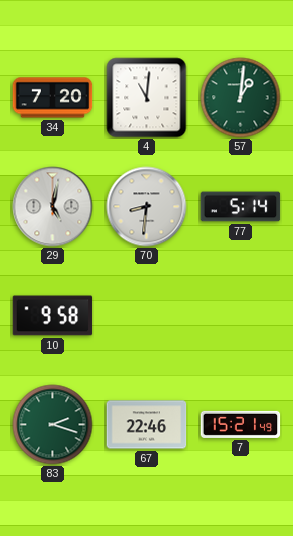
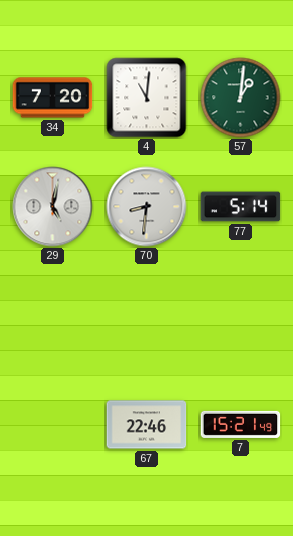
10: 9:58 -> none
83: 2:18 -> none
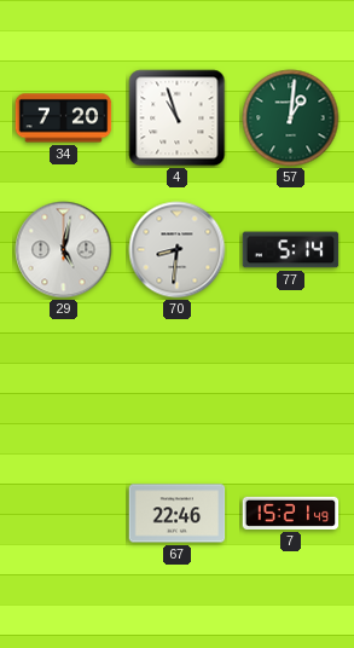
4: 11:01 -> 10:57
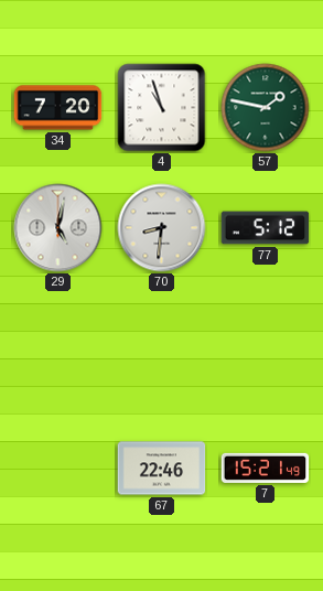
57: 1:01 -> 1:47
77: 5:14 -> 5:12
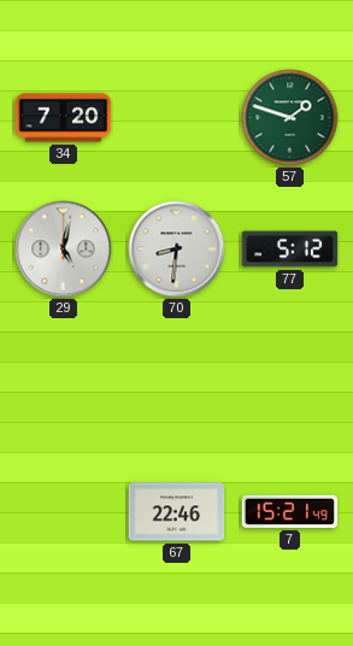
4: 10:57 -> none
57: 1:47 -> 1:48
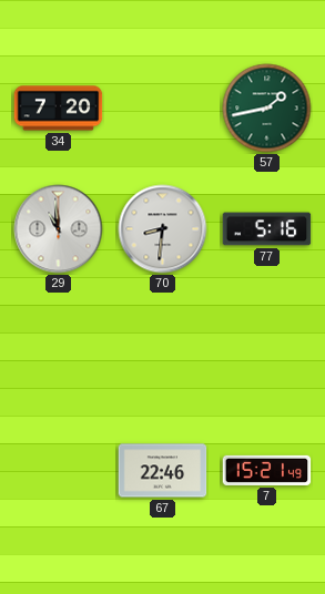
57: 1:48 -> 1:43
29: 5:02 -> 10:59
77: 5:12 -> 5:16
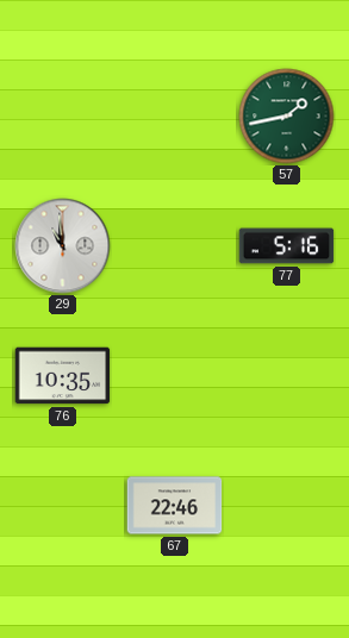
34: 7:20 -> none
70: 8:31 -> none
76: none -> 10:35
7: 15:21 -> none
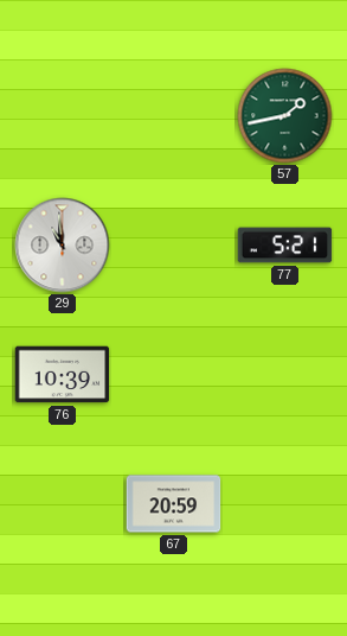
77: 5:16 -> 5:21
76: 10:35 -> 10:39
67: 22:46 -> 20:59
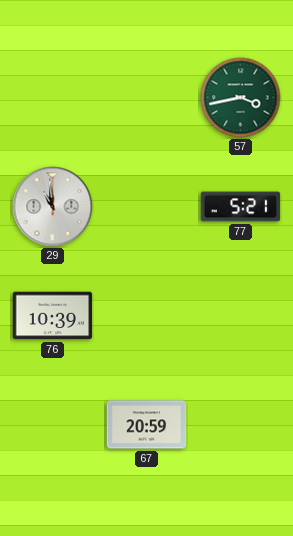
57: 1:43 -> 3:43
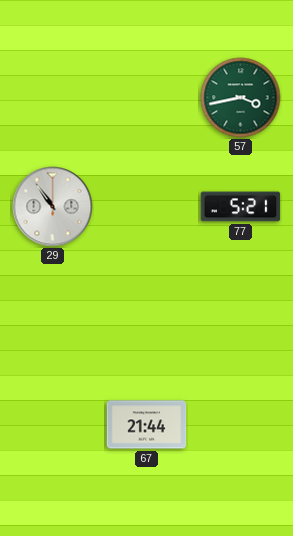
29: 10:59 -> 10:54
76: 10:39 -> none
67: 20:59 -> 21:44
